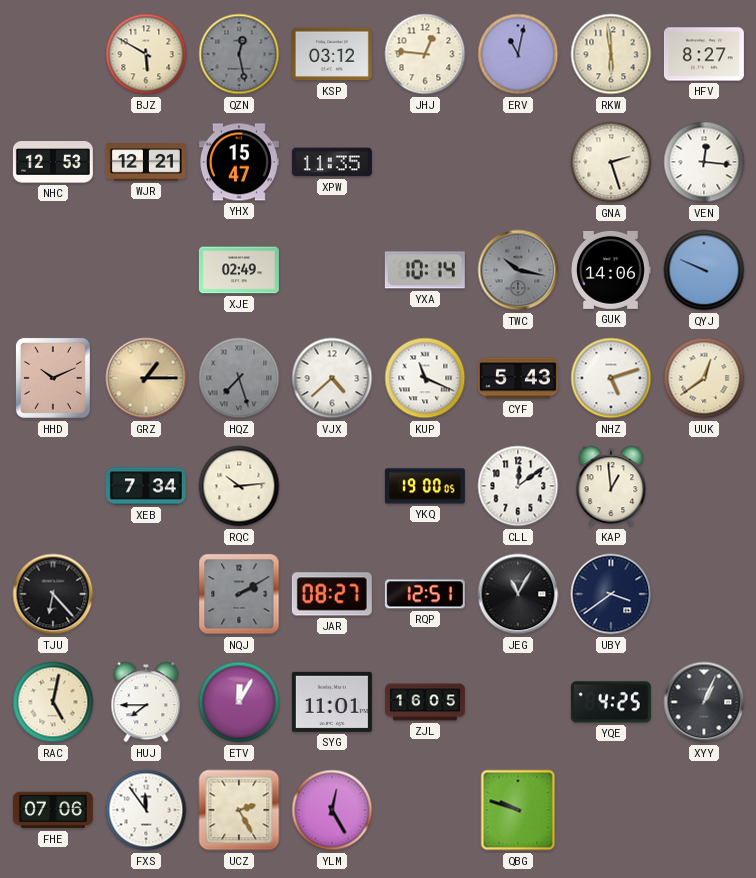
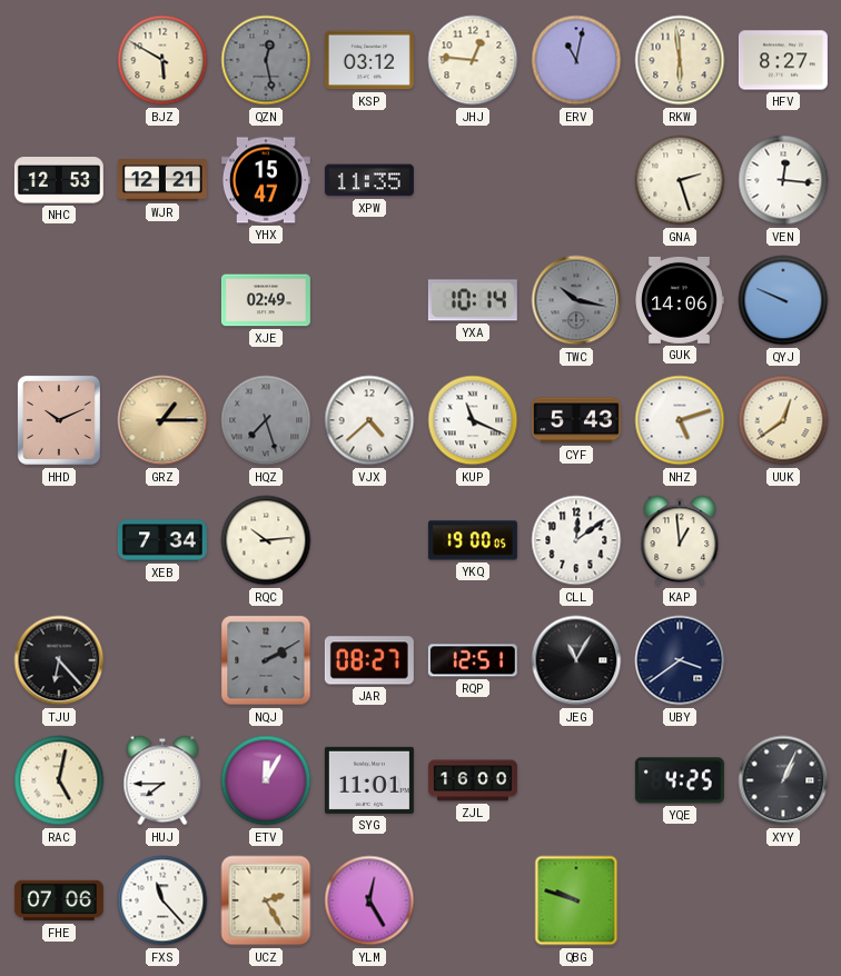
ZJL: 16:05 -> 16:00
FXS: 11:54 -> 11:23
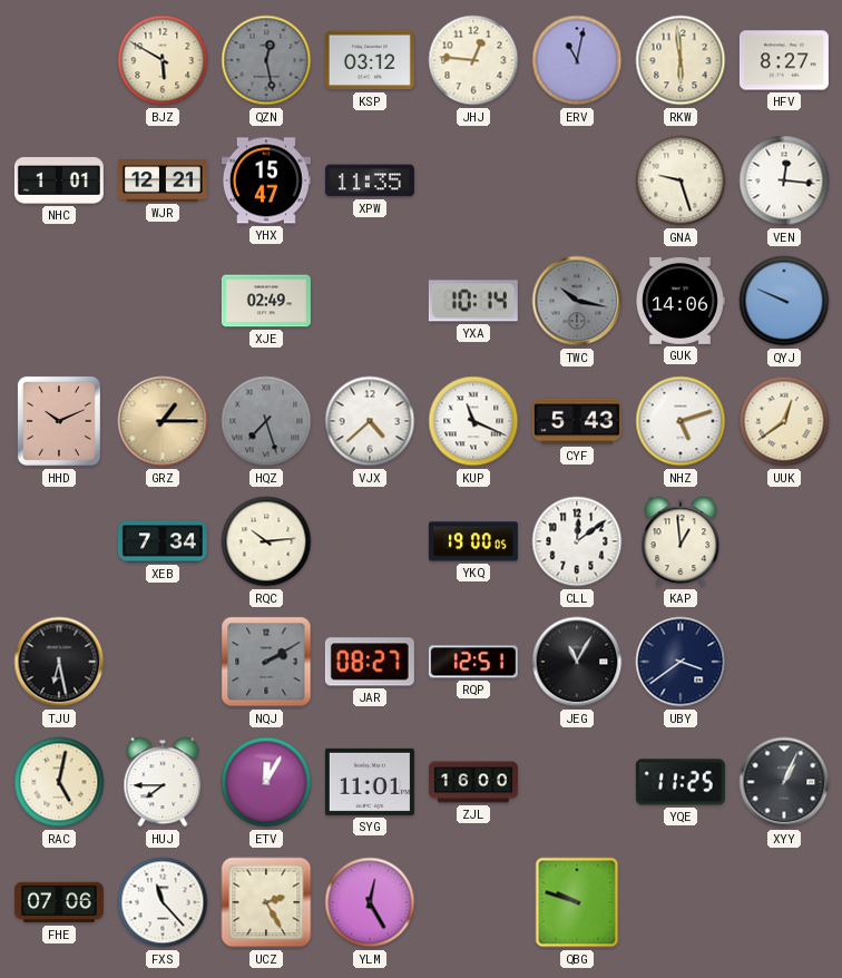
NHC: 12:53 -> 1:01
GNA: 2:27 -> 9:27
TJU: 6:23 -> 6:28
YQE: 4:25 -> 11:25
